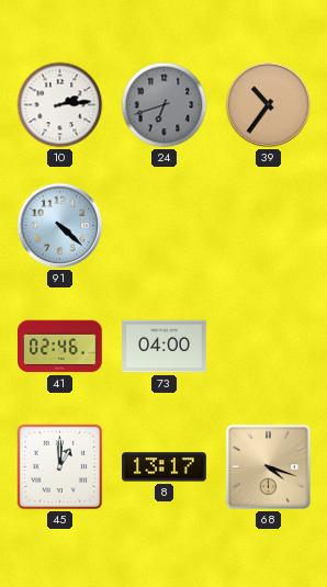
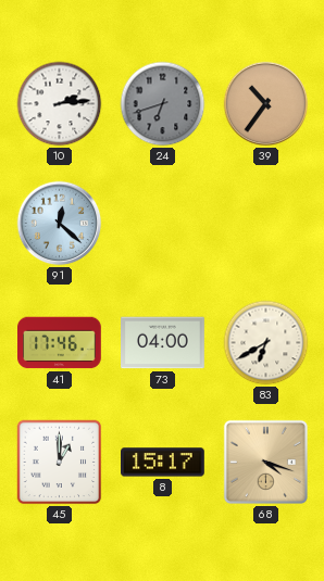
91: 4:22 -> 12:22
41: 02:46 -> 17:46
83: none -> 6:40
8: 13:17 -> 15:17
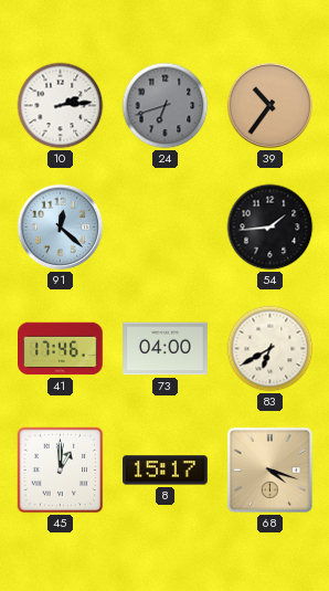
54: none -> 1:44
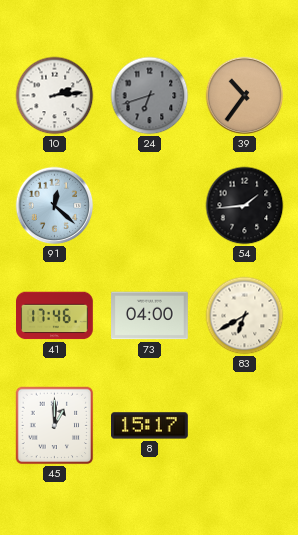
68: 4:18 -> none
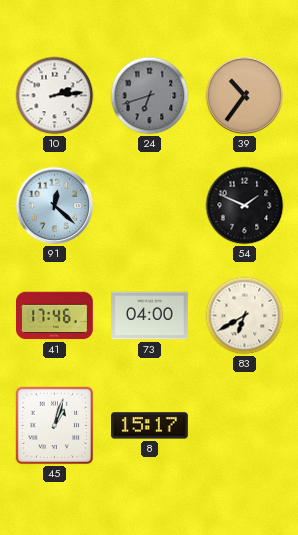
54: 1:44 -> 1:49
45: 1:00 -> 1:03
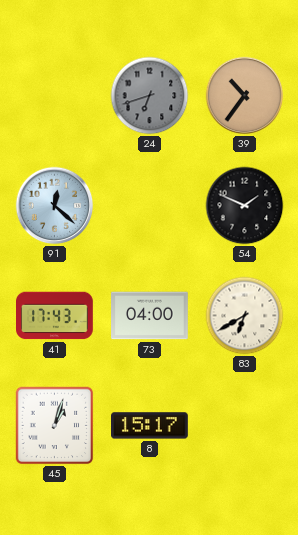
10: 2:14 -> none
41: 17:46 -> 17:43
